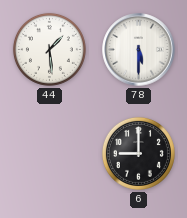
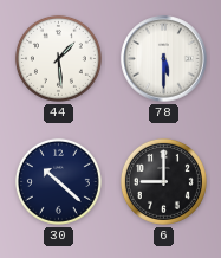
30: none -> 10:22
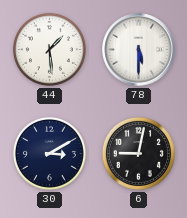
30: 10:22 -> 3:10
6: 9:00 -> 9:02
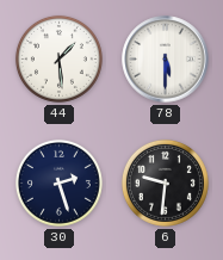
30: 3:10 -> 2:27
6: 9:02 -> 9:31
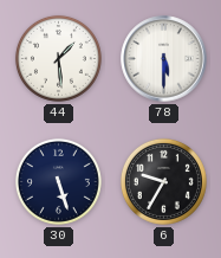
30: 2:27 -> 5:27
6: 9:31 -> 9:35
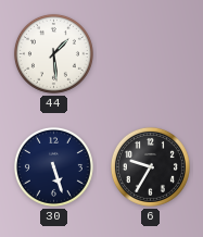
78: 5:30 -> none
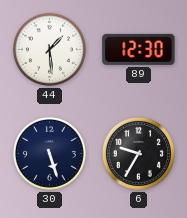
89: none -> 12:30
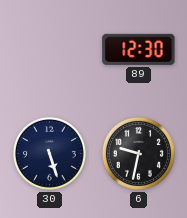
44: 1:29 -> none
6: 9:35 -> 9:32
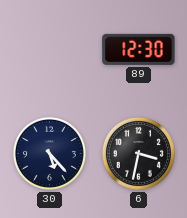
30: 5:27 -> 5:23
6: 9:32 -> 3:32
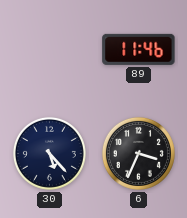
89: 12:30 -> 11:46
6: 3:32 -> 3:34
